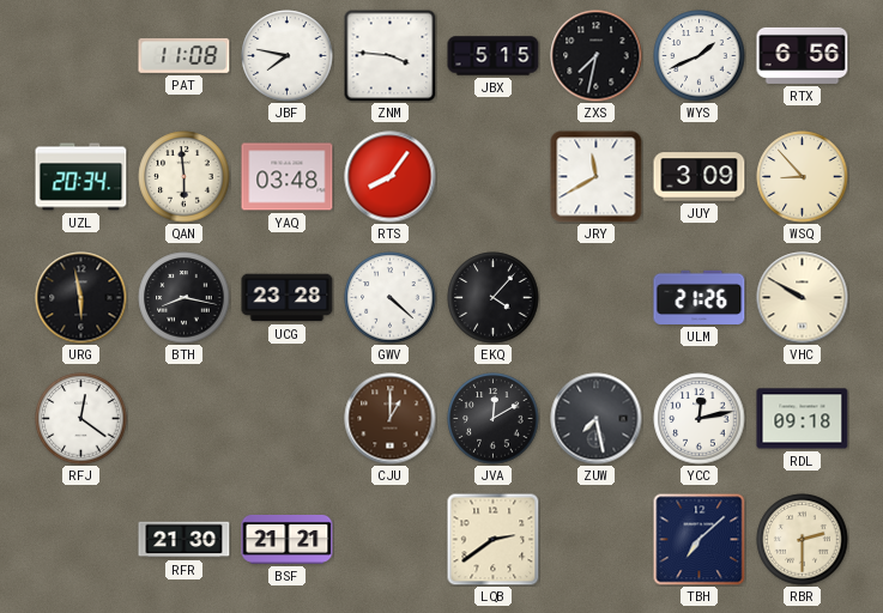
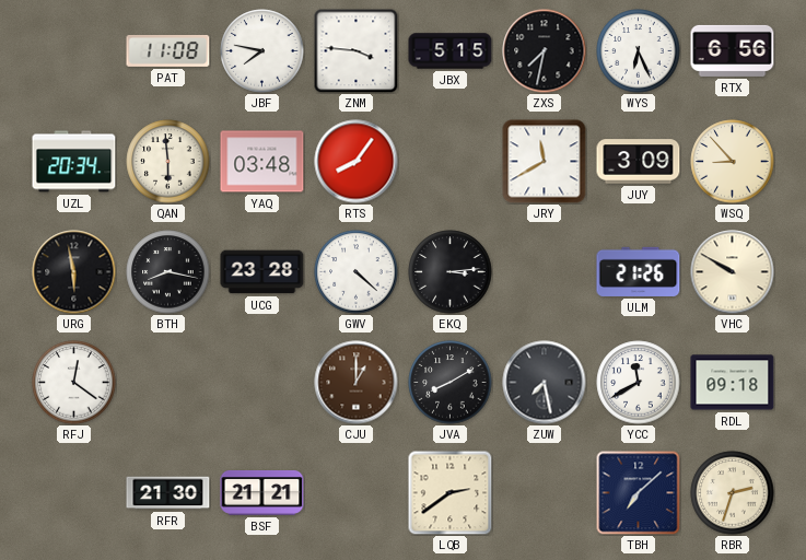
WYS: 1:41 -> 6:26
EKQ: 4:07 -> 3:14
JVA: 12:10 -> 8:10
YCC: 12:13 -> 11:40
RBR: 2:30 -> 2:33
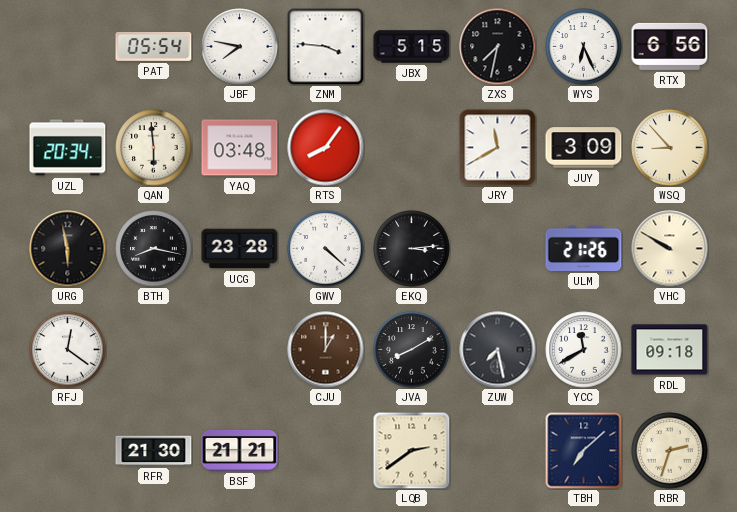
PAT: 11:08 -> 05:54
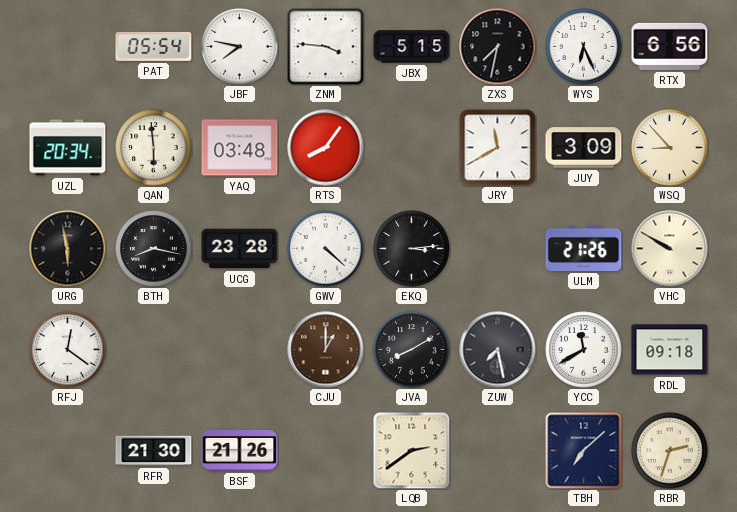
BSF: 21:21 -> 21:26
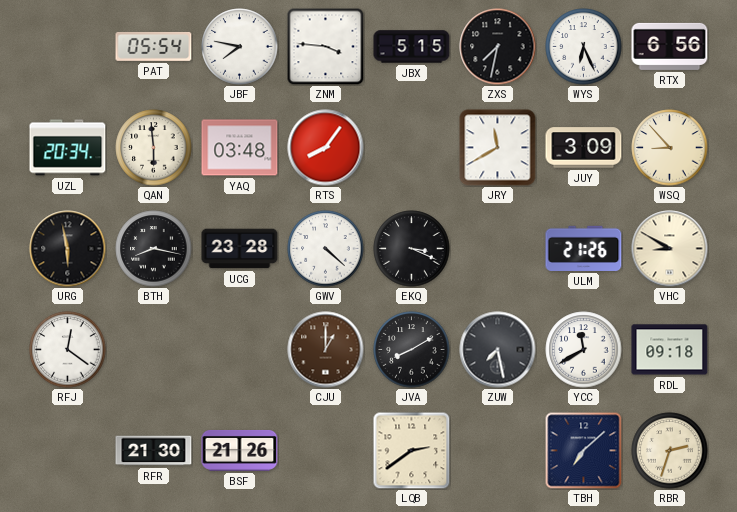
EKQ: 3:14 -> 3:19
VHC: 9:50 -> 8:50
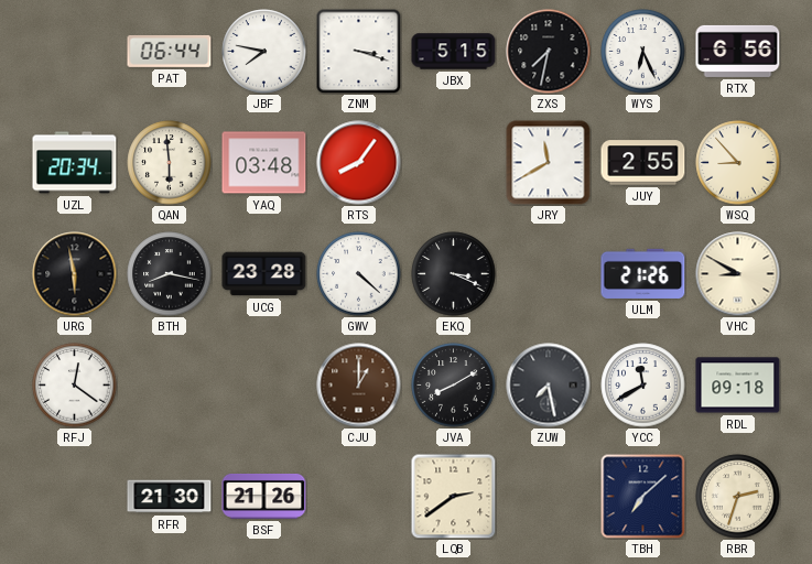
PAT: 05:54 -> 06:44
ZNM: 3:46 -> 3:18
JUY: 3:09 -> 2:55
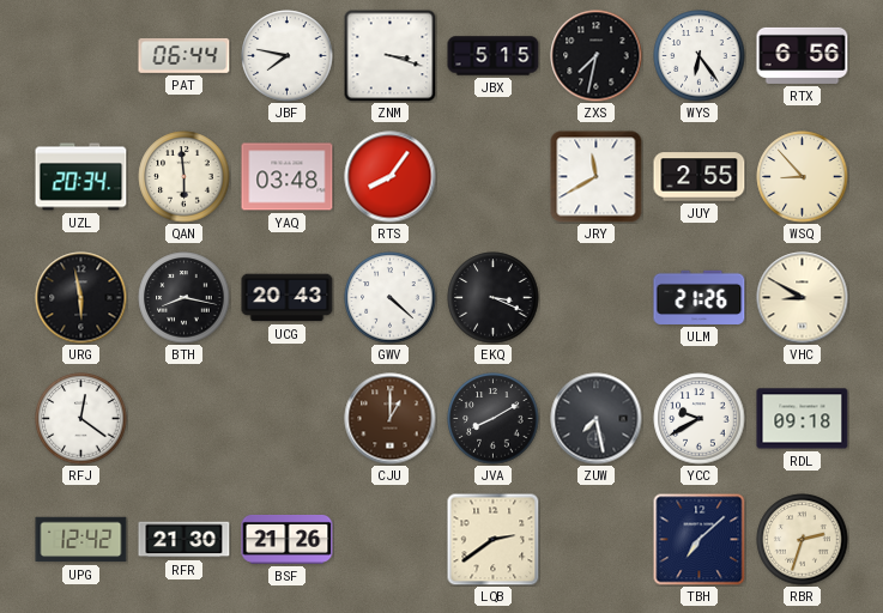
WYS: 6:26 -> 6:24
UCG: 23:28 -> 20:43
YCC: 11:40 -> 9:40
UPG: none -> 12:42
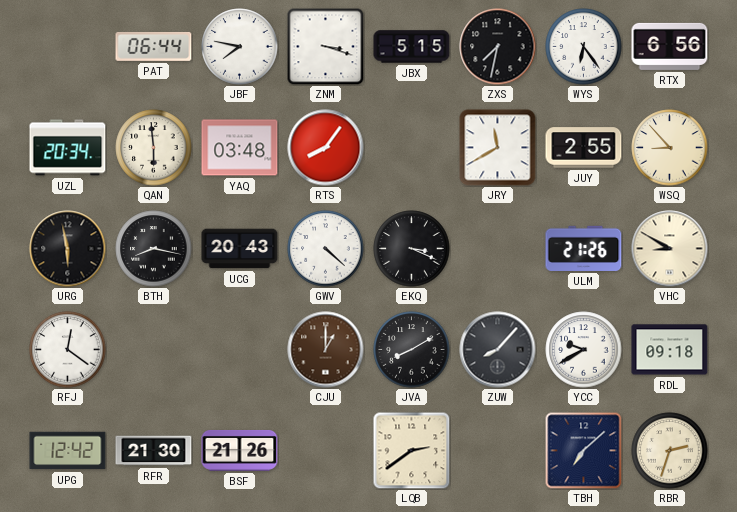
ZUW: 7:28 -> 8:07
